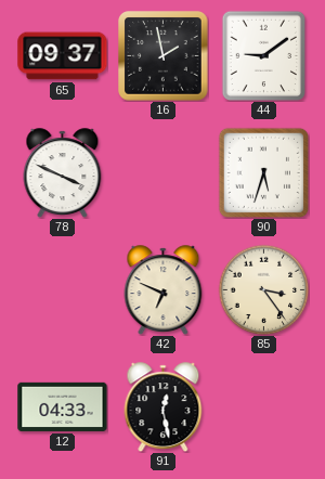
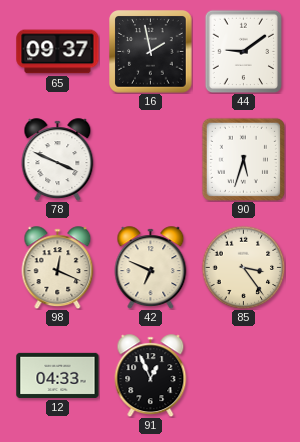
98: none -> 12:19
91: 12:28 -> 12:56
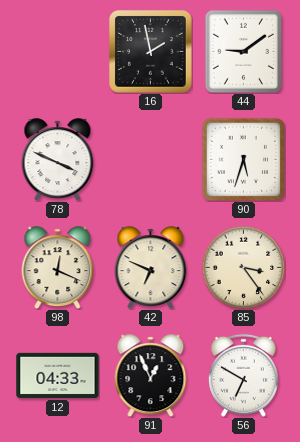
65: 09:37 -> none
56: none -> 6:50
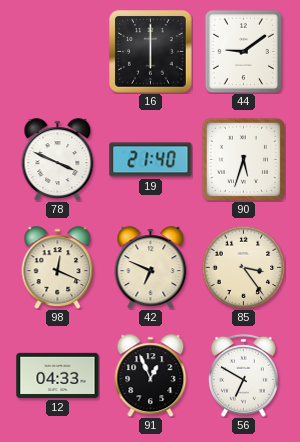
16: 1:58 -> 6:00
19: none -> 21:40
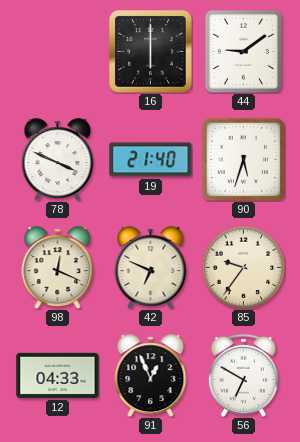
85: 3:24 -> 9:36
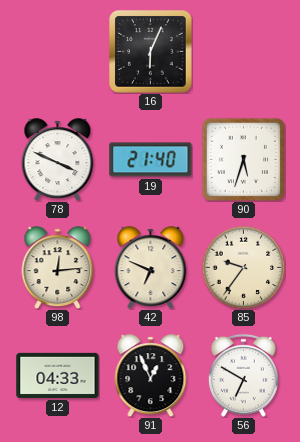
16: 6:00 -> 6:04
44: 9:09 -> none
98: 12:19 -> 12:14
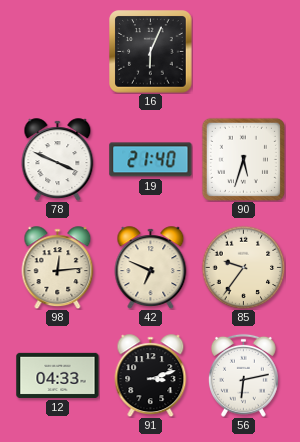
91: 12:56 -> 3:12
56: 6:50 -> 6:13
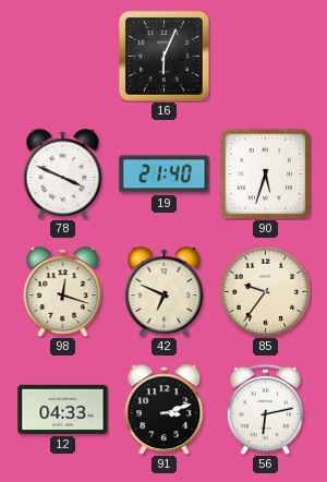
98: 12:14 -> 12:18
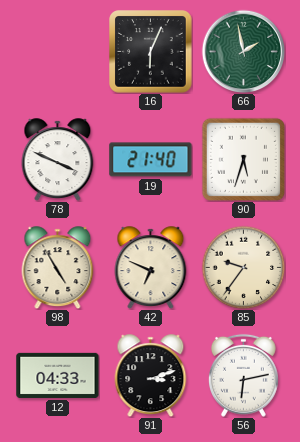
66: none -> 1:58
98: 12:18 -> 4:55
